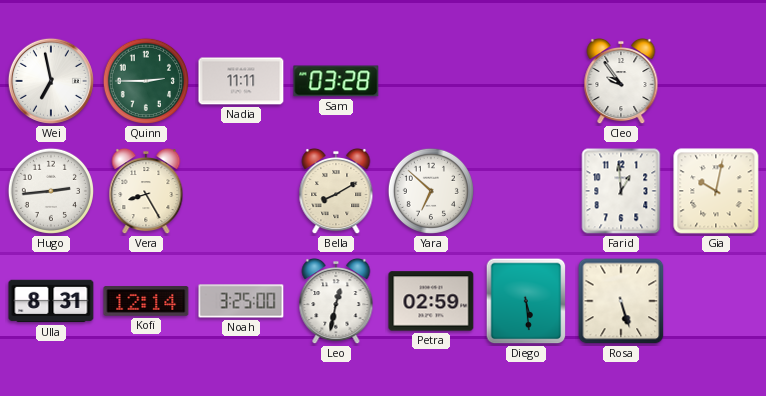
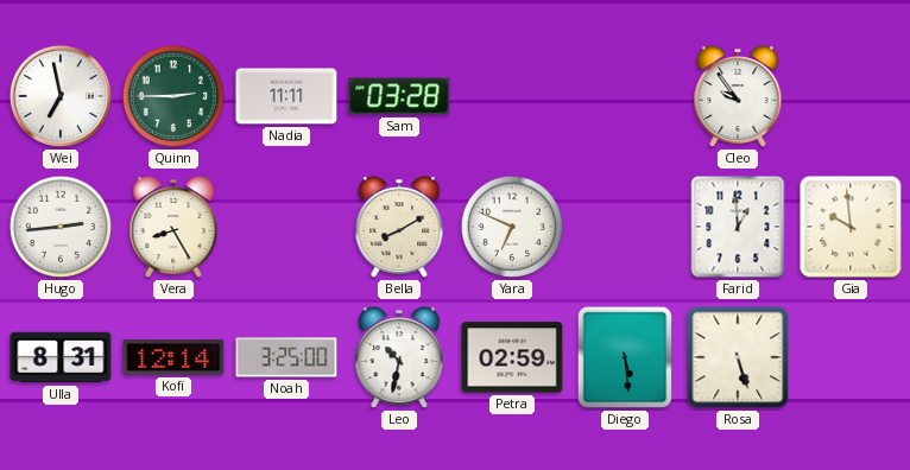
Yara: 6:52 -> 6:49
Gia: 10:02 -> 9:59
Leo: 12:32 -> 10:32
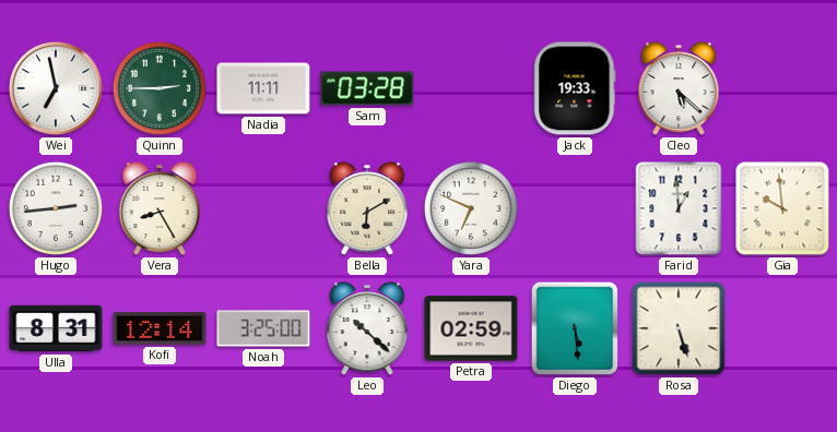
Jack: none -> 19:33
Cleo: 9:54 -> 5:22
Bella: 8:10 -> 6:10
Leo: 10:32 -> 10:22
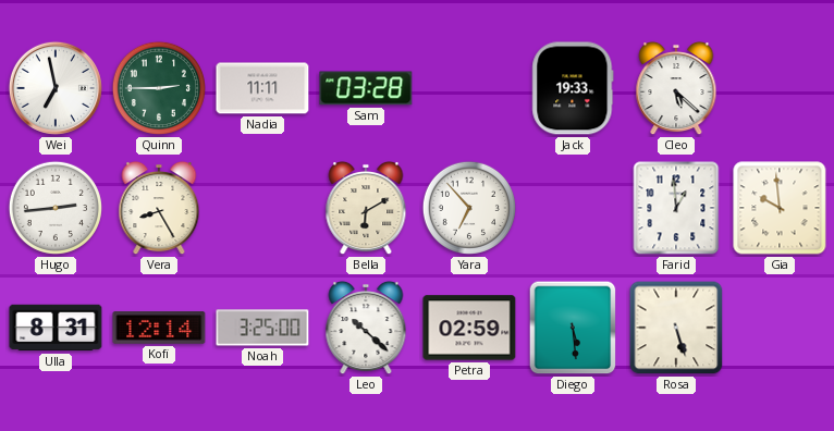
Yara: 6:49 -> 6:53
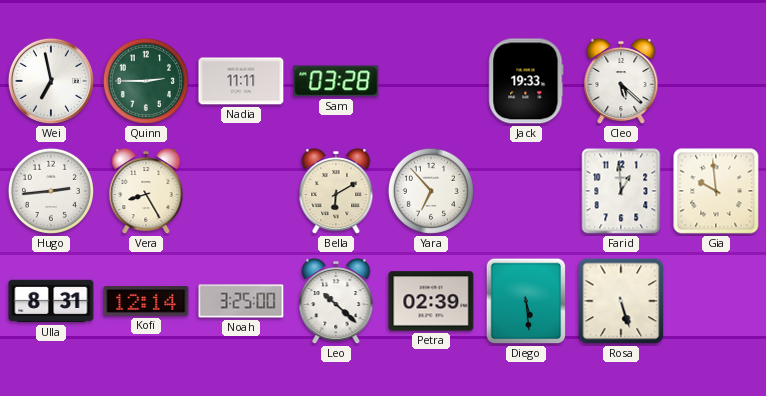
Petra: 02:59 -> 02:39
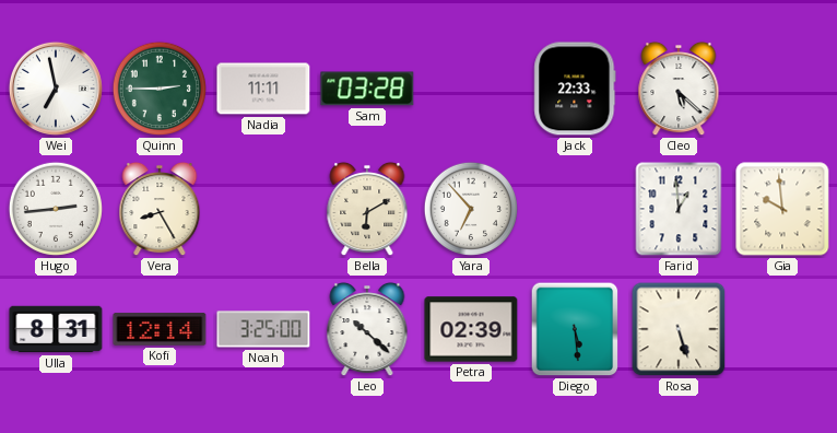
Jack: 19:33 -> 22:33
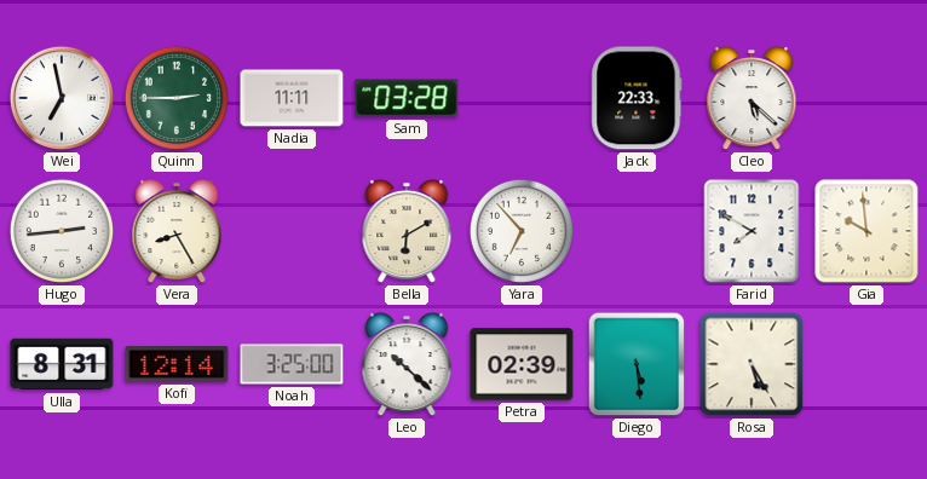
Farid: 12:59 -> 7:50
Rosa: 5:27 -> 5:25
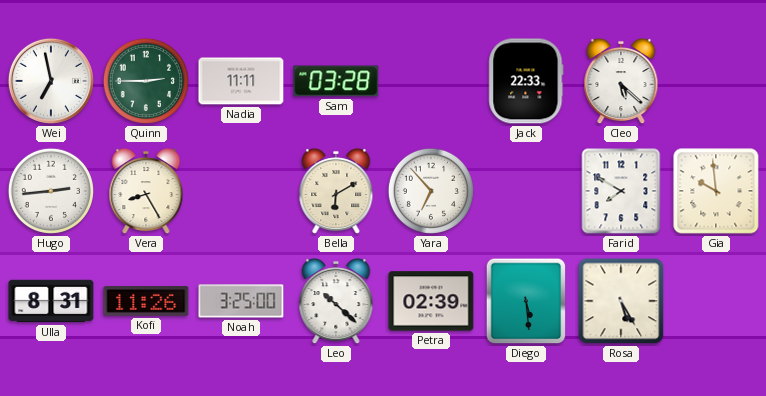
Kofi: 12:14 -> 11:26
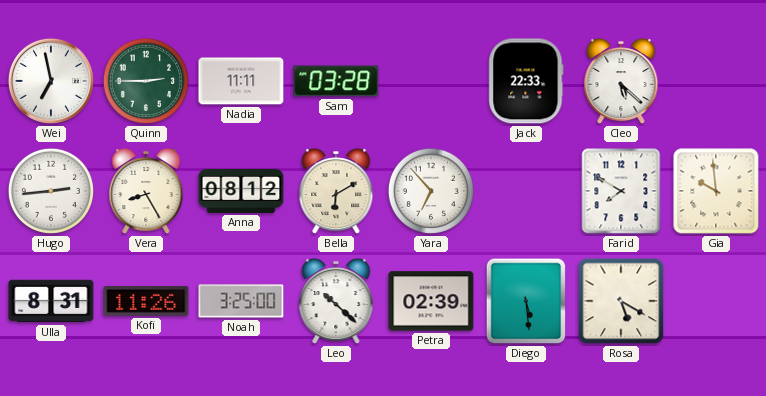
Anna: none -> 08:12
Rosa: 5:25 -> 5:20
